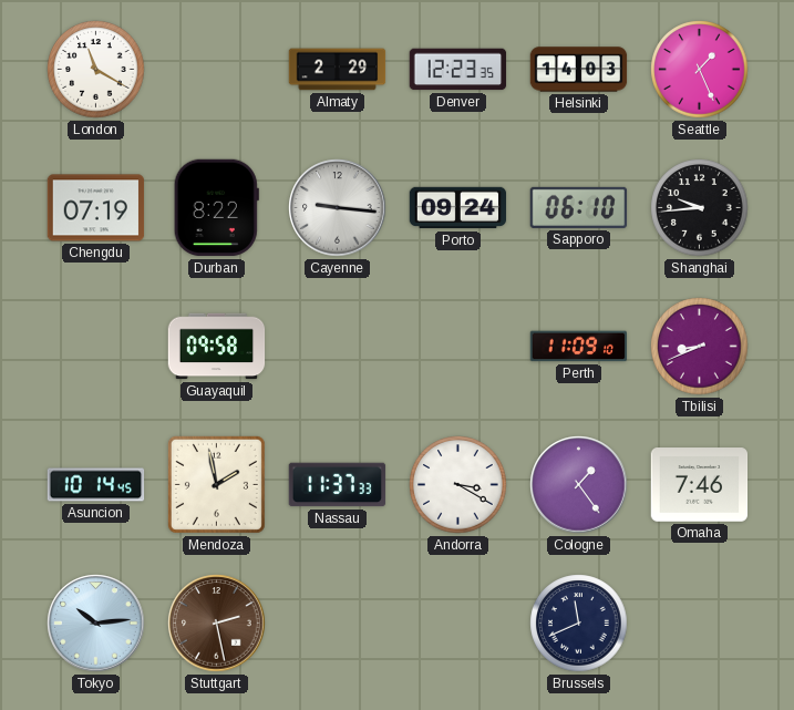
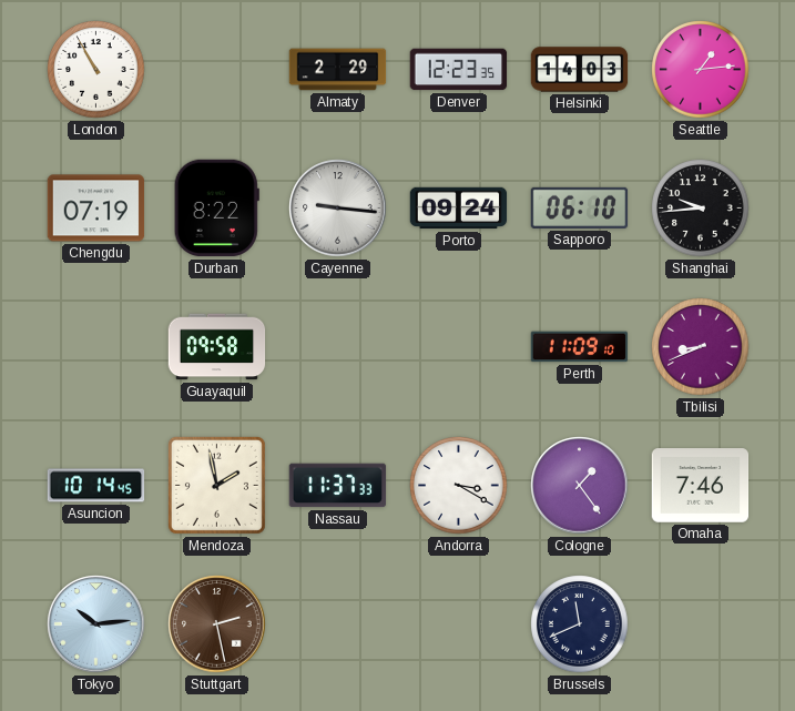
London: 11:20 -> 10:55
Seattle: 1:26 -> 1:14
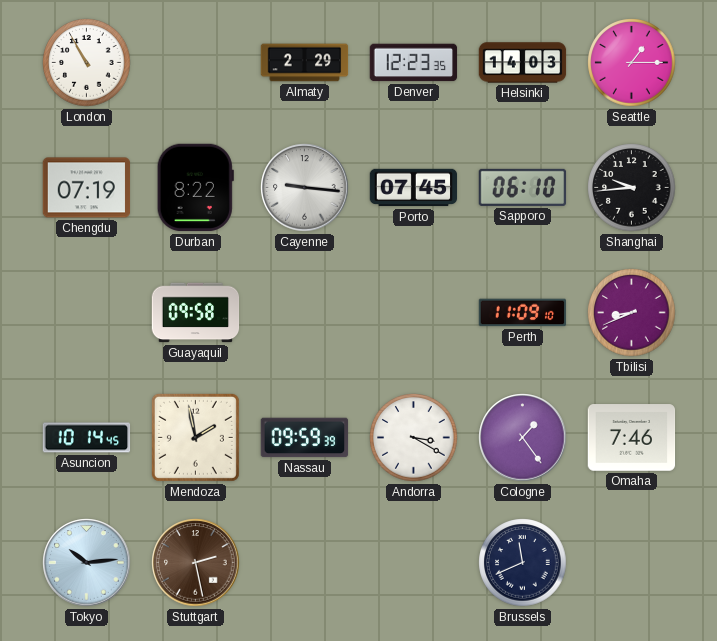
Seattle: 1:14 -> 1:15
Porto: 09:24 -> 07:45
Nassau: 11:37 -> 09:59
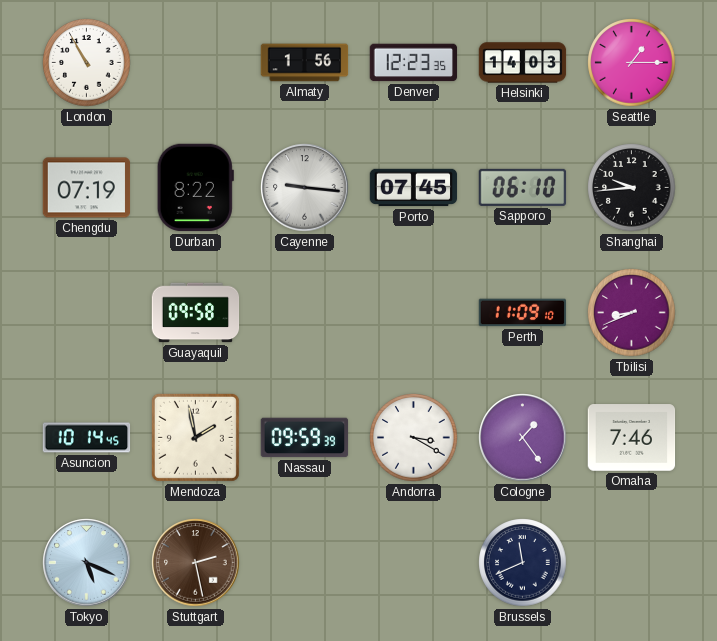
Almaty: 2:29 -> 1:56
Tokyo: 10:14 -> 5:19
